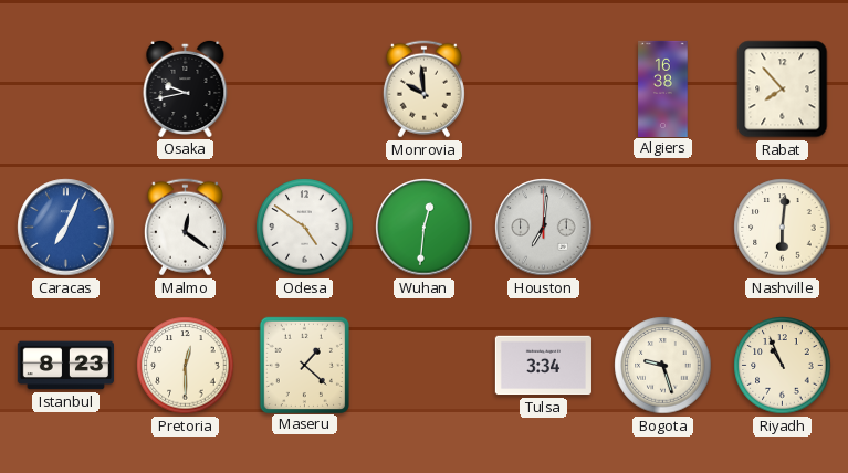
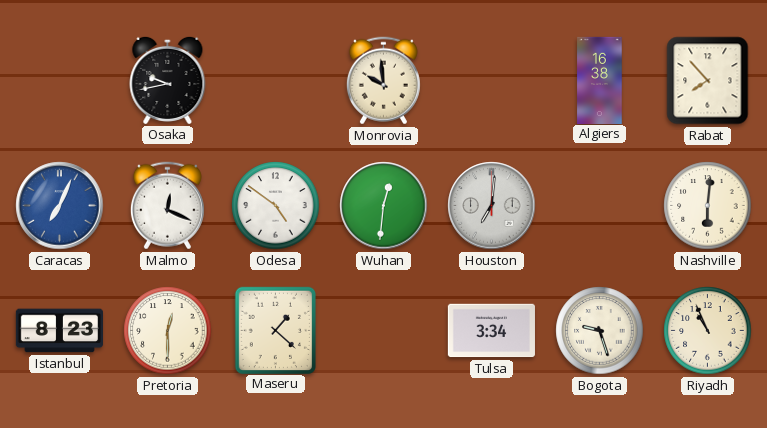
Malmo: 12:21 -> 12:19
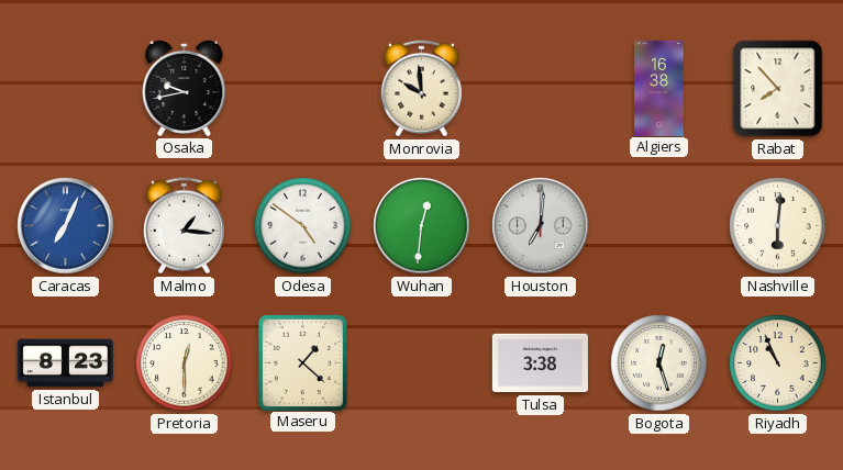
Malmo: 12:19 -> 1:16
Tulsa: 3:34 -> 3:38
Bogota: 9:27 -> 12:27
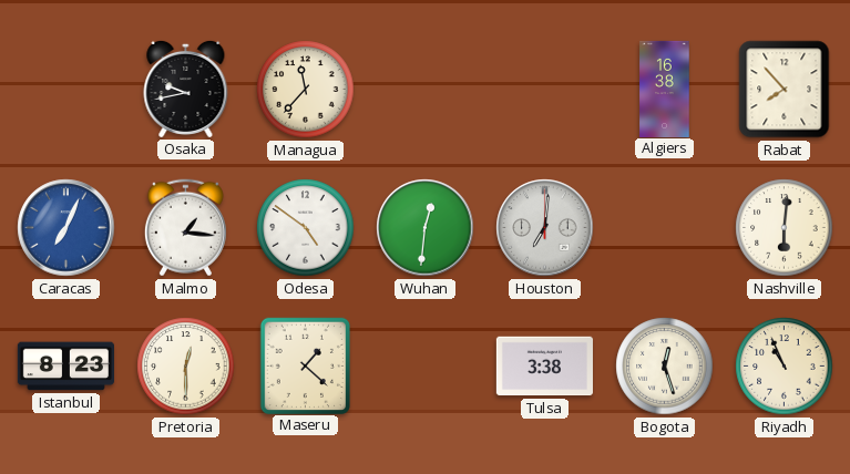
Managua: none -> 11:37
Monrovia: 9:59 -> none
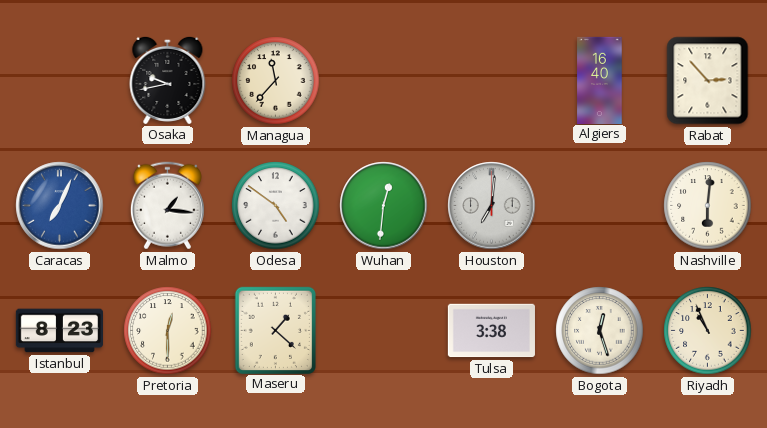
Algiers: 16:38 -> 16:40
Rabat: 7:53 -> 2:53
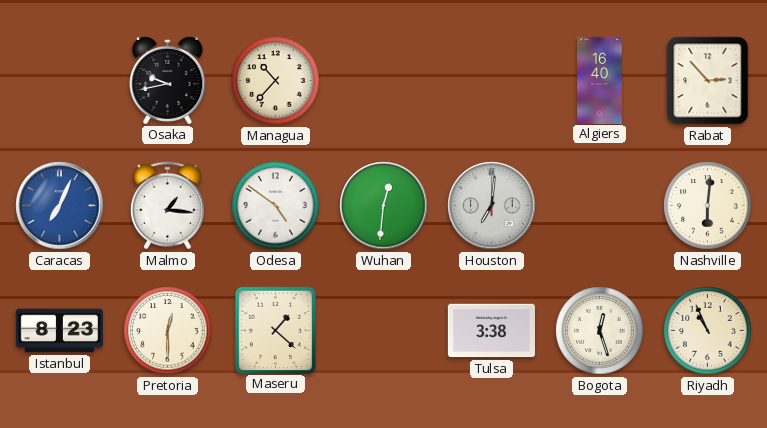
Managua: 11:37 -> 10:37
